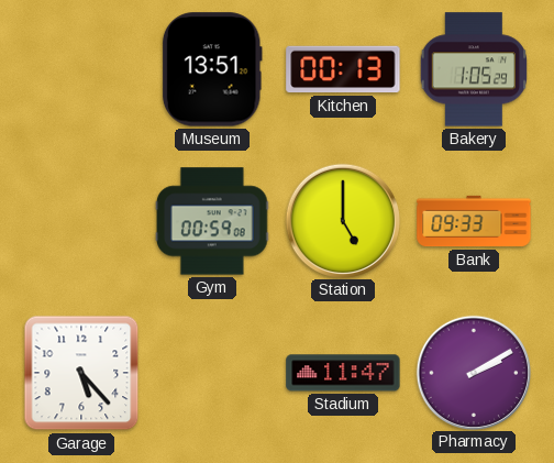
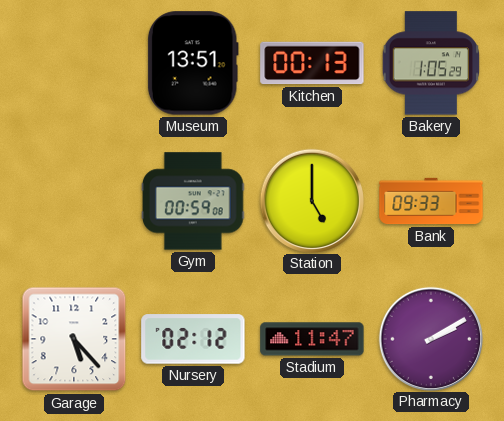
Nursery: none -> 02:12
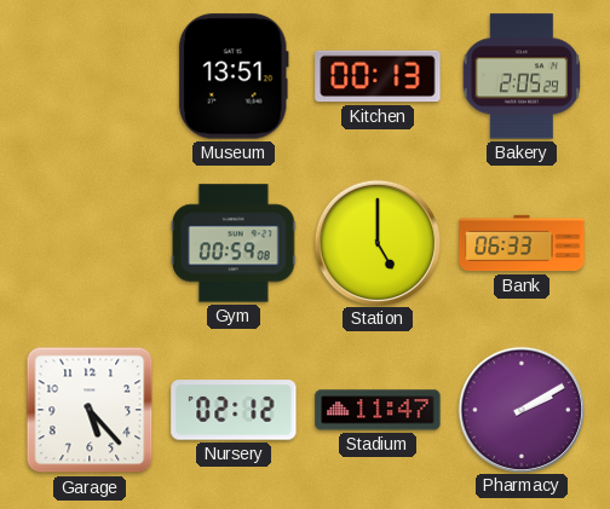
Bakery: 1:05 -> 2:05
Bank: 09:33 -> 06:33
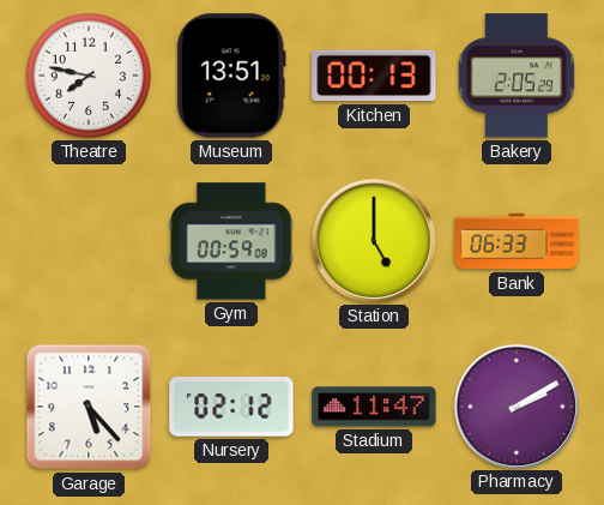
Theatre: none -> 7:47
